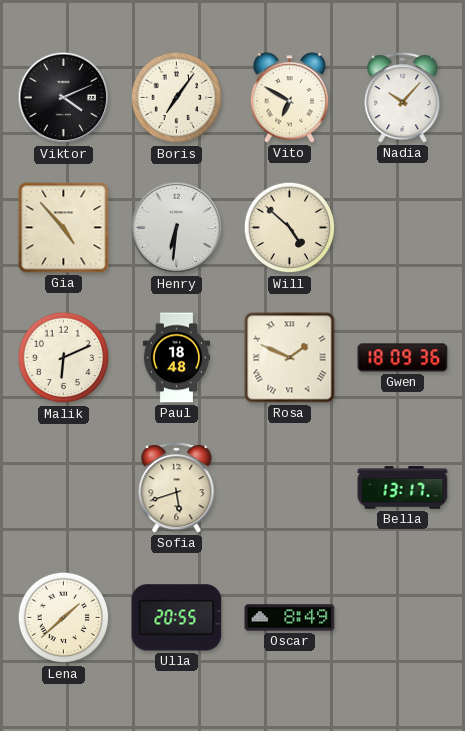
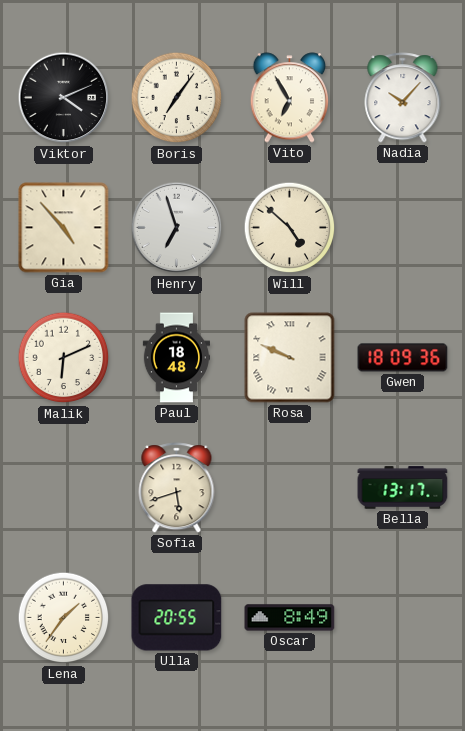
Vito: 6:50 -> 6:55
Henry: 6:31 -> 6:57
Rosa: 1:49 -> 9:49
Lena: 1:38 -> 1:36
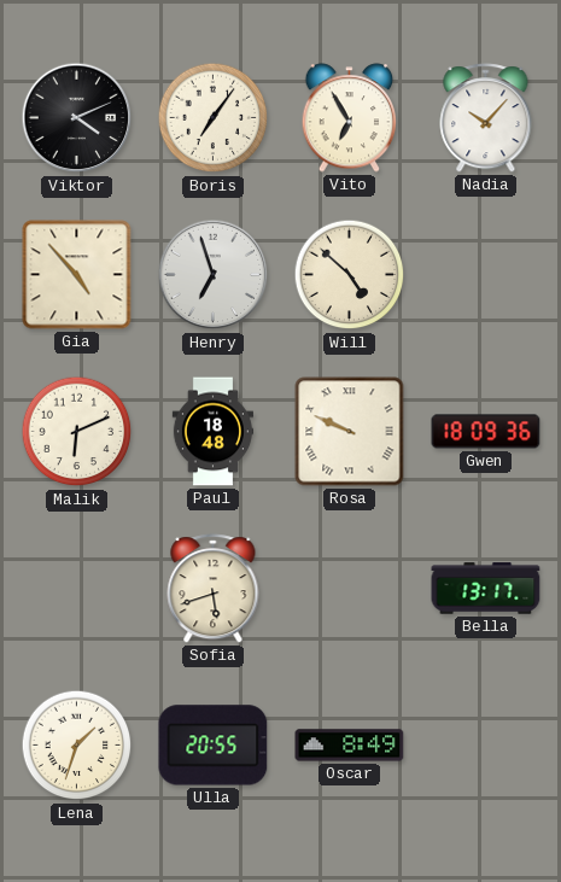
Lena: 1:36 -> 1:33
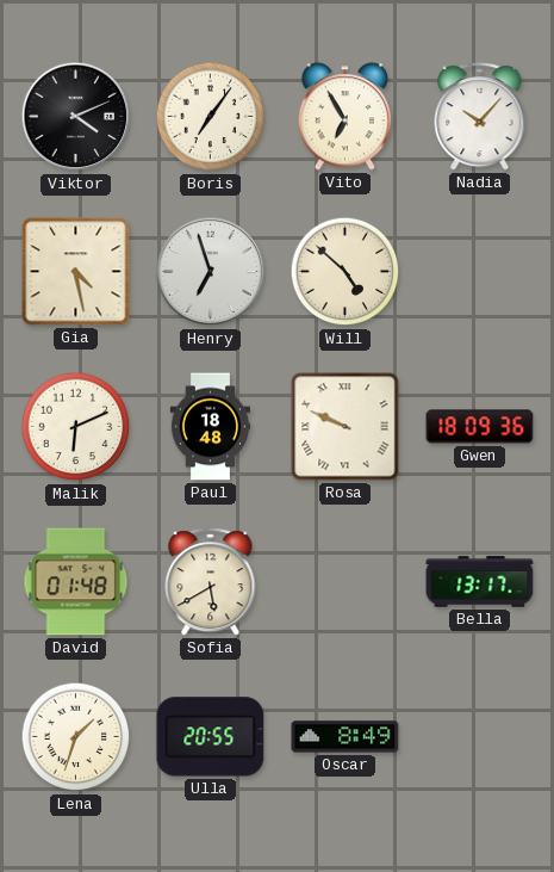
Gia: 4:53 -> 4:28
David: none -> 01:48
Sofia: 5:42 -> 5:40
